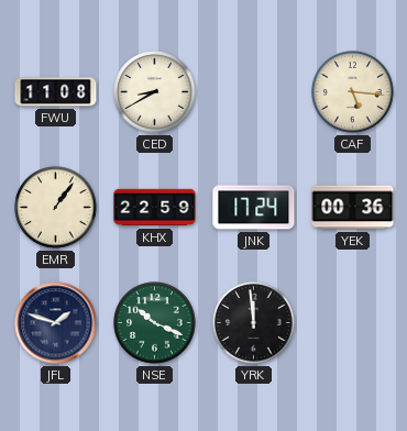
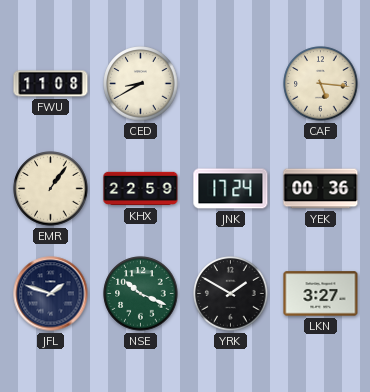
YRK: 11:59 -> 1:50
LKN: none -> 3:27
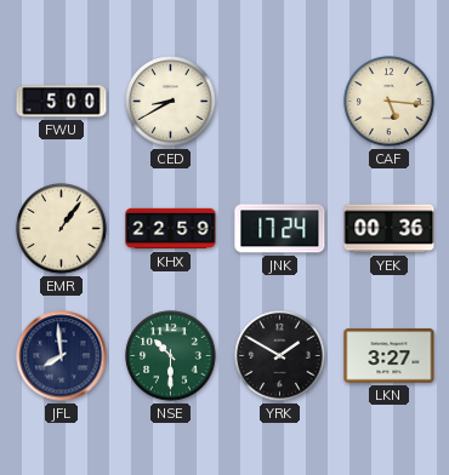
FWU: 11:08 -> 5:00
JFL: 1:48 -> 7:59
NSE: 10:19 -> 10:30
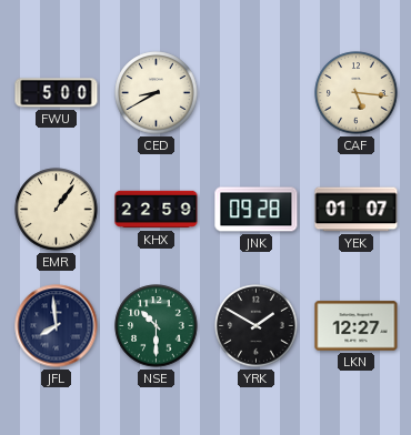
JNK: 17:24 -> 09:28
YEK: 00:36 -> 01:07
LKN: 3:27 -> 12:27
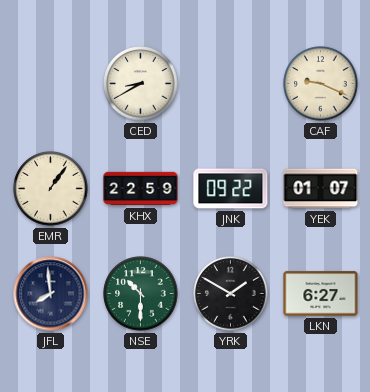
FWU: 5:00 -> none
CAF: 5:16 -> 9:19
JNK: 09:28 -> 09:22
LKN: 12:27 -> 6:27
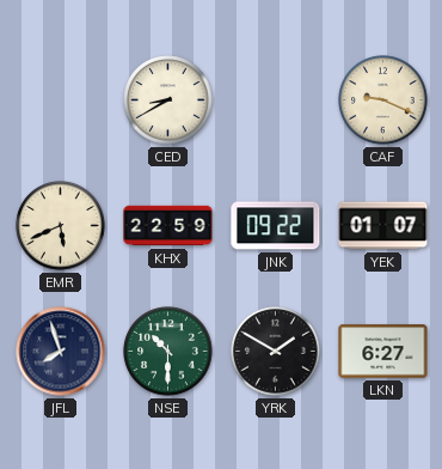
EMR: 1:06 -> 5:41
JFL: 7:59 -> 7:57
